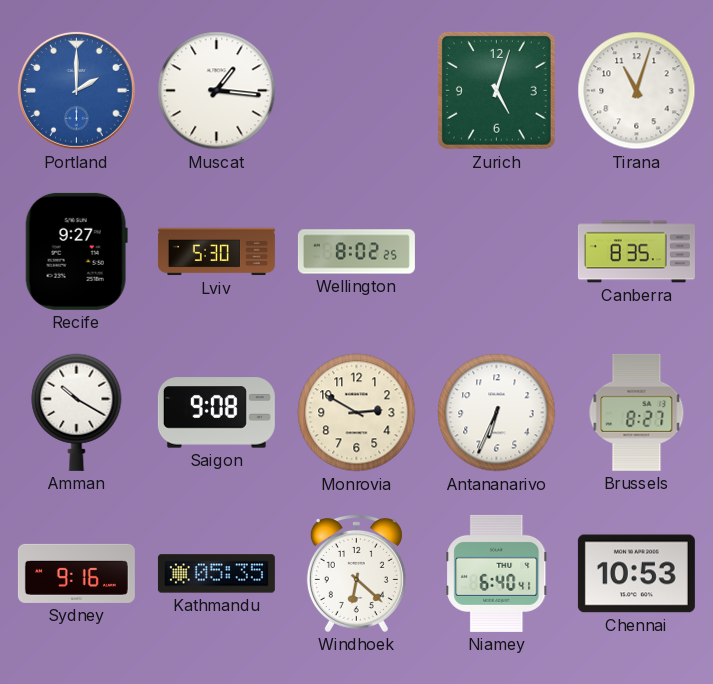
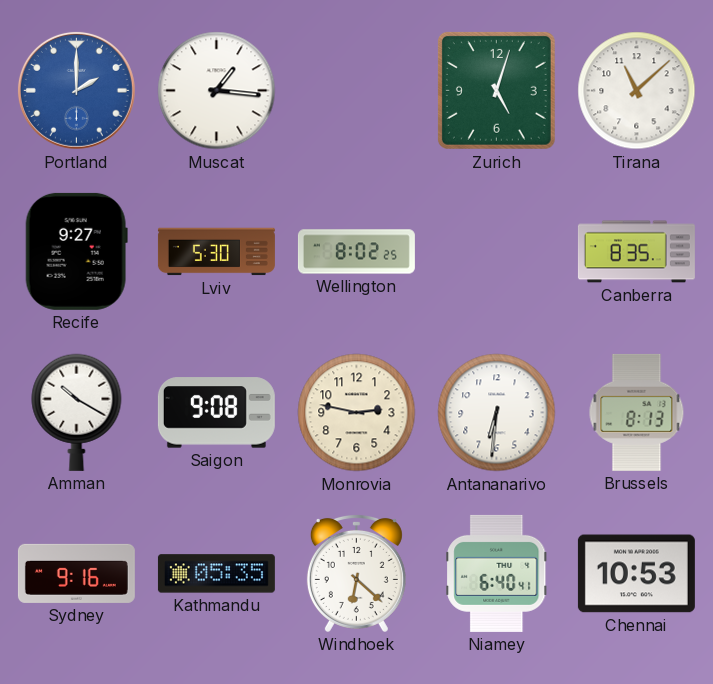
Tirana: 11:03 -> 11:08
Monrovia: 2:50 -> 2:47
Antananarivo: 6:34 -> 6:31
Brussels: 8:27 -> 8:13
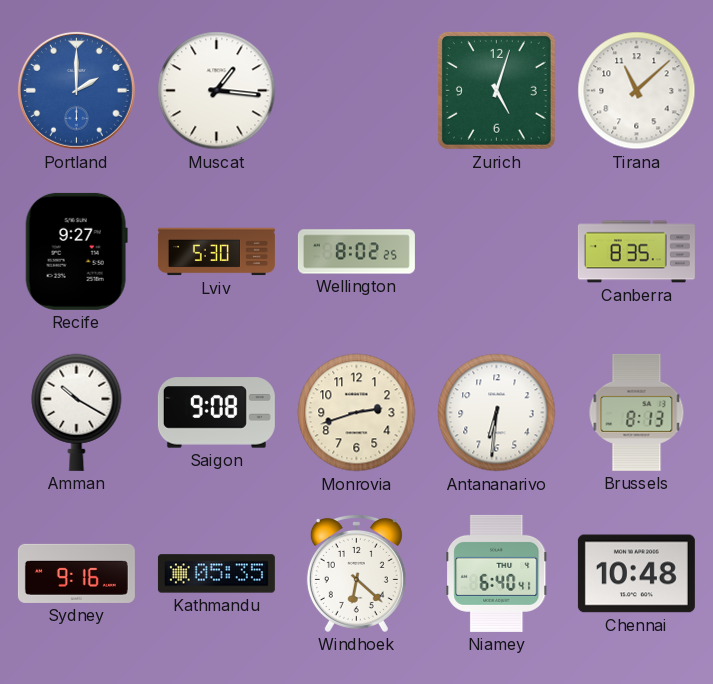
Monrovia: 2:47 -> 2:42
Chennai: 10:53 -> 10:48
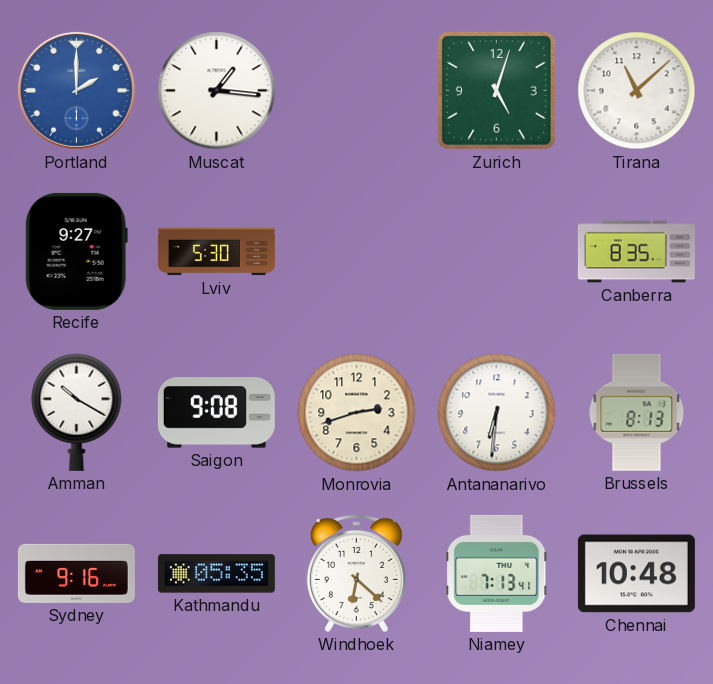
Wellington: 8:02 -> none
Niamey: 6:40 -> 7:13
